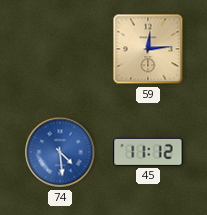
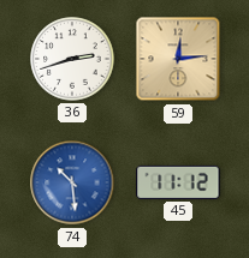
36: none -> 2:42
74: 4:29 -> 10:29
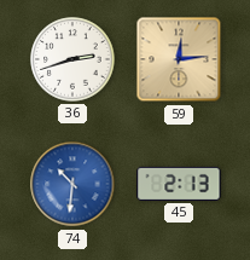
74: 10:29 -> 10:31
45: 11:12 -> 2:13
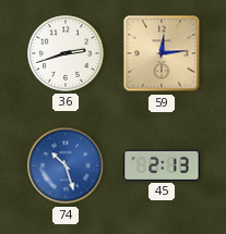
74: 10:31 -> 10:27
